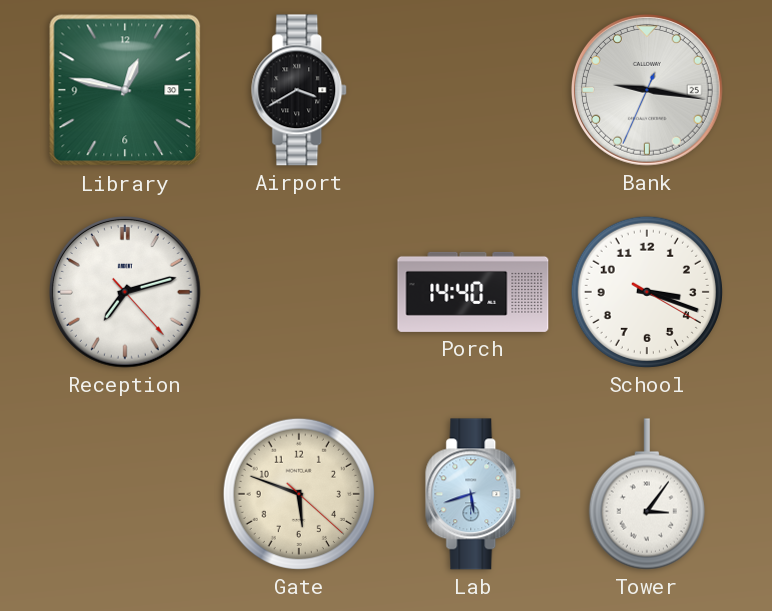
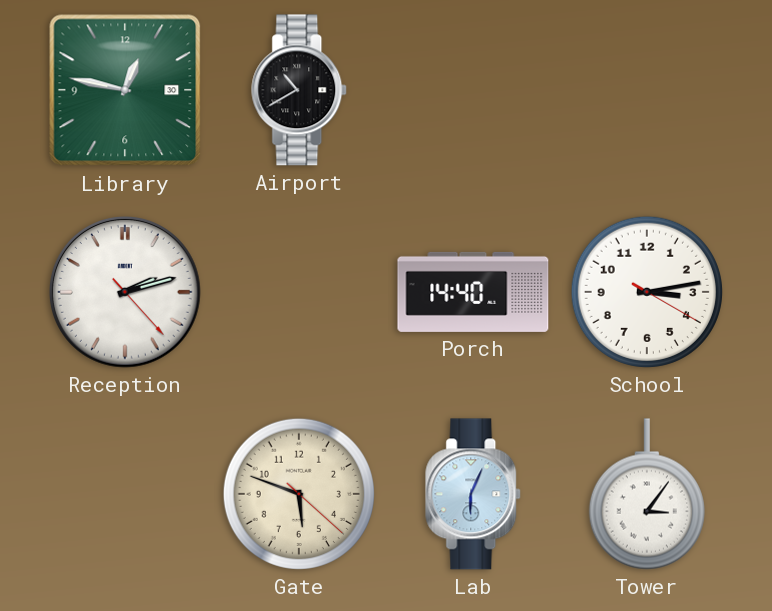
Airport: 3:40 -> 10:40
Bank: 9:16 -> none
Reception: 7:12 -> 2:12
School: 3:18 -> 3:13
Lab: 5:42 -> 6:04
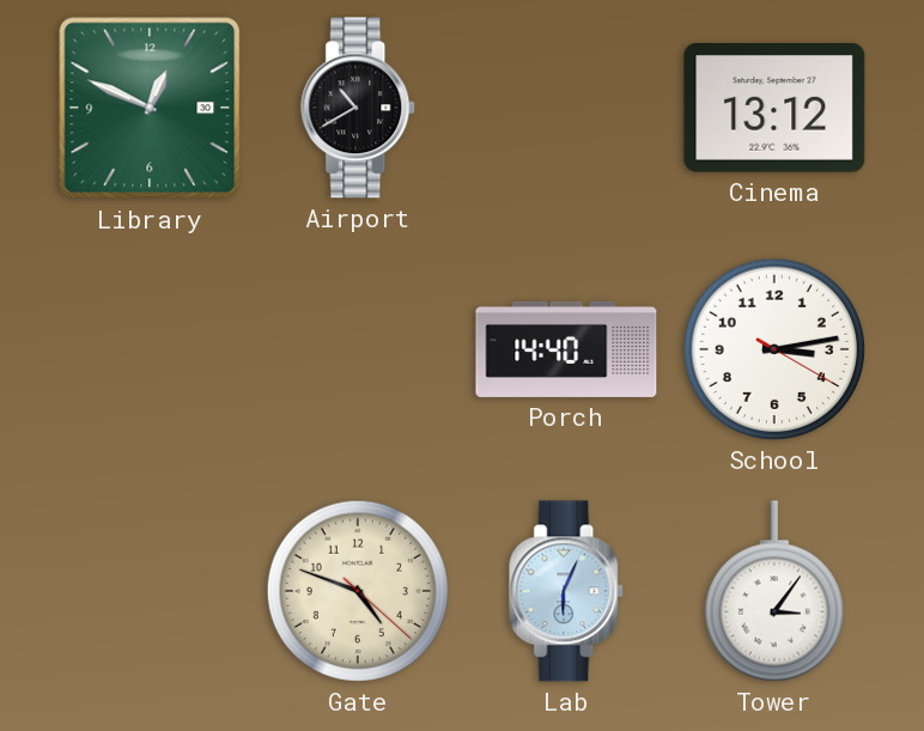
Library: 12:47 -> 12:49
Cinema: none -> 13:12
Reception: 2:12 -> none
Gate: 5:48 -> 4:48
